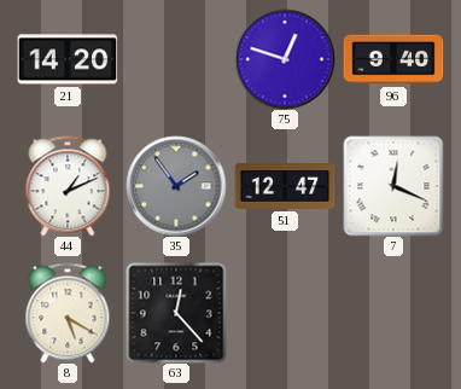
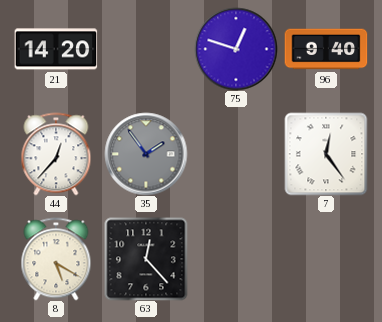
44: 1:11 -> 12:37
51: 12:47 -> none
7: 12:19 -> 12:24
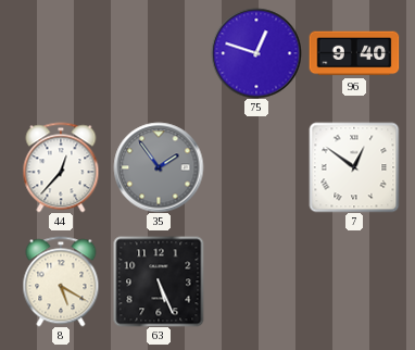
21: 14:20 -> none
7: 12:24 -> 12:51
63: 12:23 -> 5:26
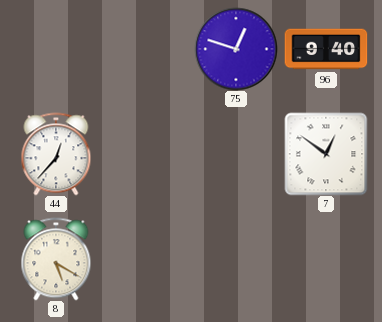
35: 1:54 -> none
63: 5:26 -> none
